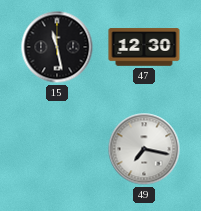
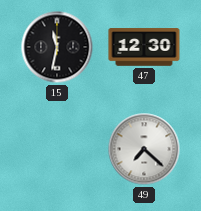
15: 11:28 -> 11:32
49: 7:17 -> 7:22
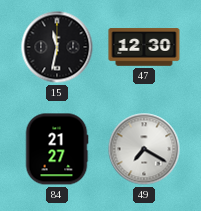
84: none -> 21:27
49: 7:22 -> 7:20
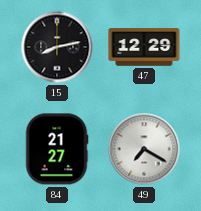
15: 11:32 -> 8:13
47: 12:30 -> 12:29
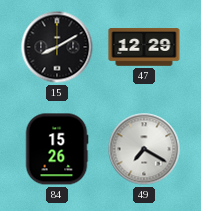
15: 8:13 -> 8:10
84: 21:27 -> 15:26
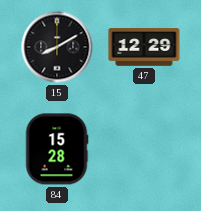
84: 15:26 -> 15:28
49: 7:20 -> none
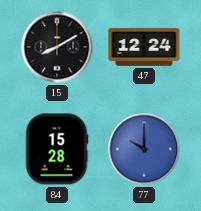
47: 12:29 -> 12:24
77: none -> 10:00
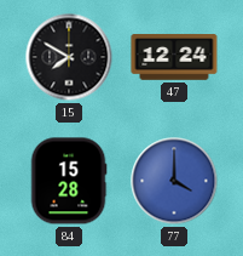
15: 8:10 -> 7:50
77: 10:00 -> 4:00
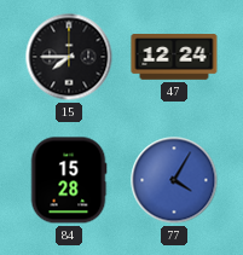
15: 7:50 -> 7:45
77: 4:00 -> 4:05
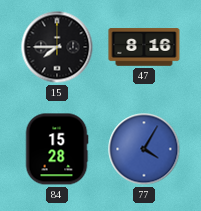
47: 12:24 -> 8:16
